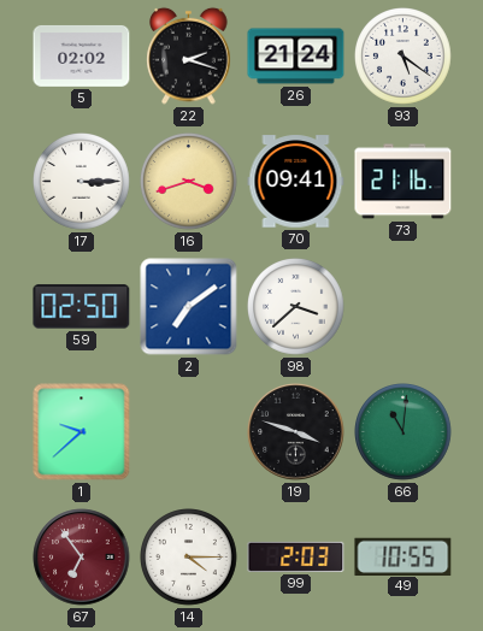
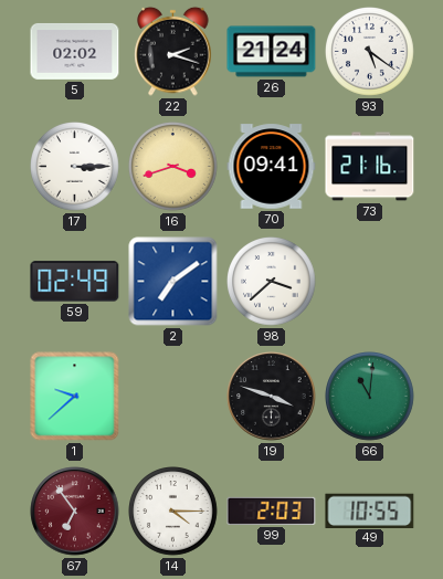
59: 02:50 -> 02:49
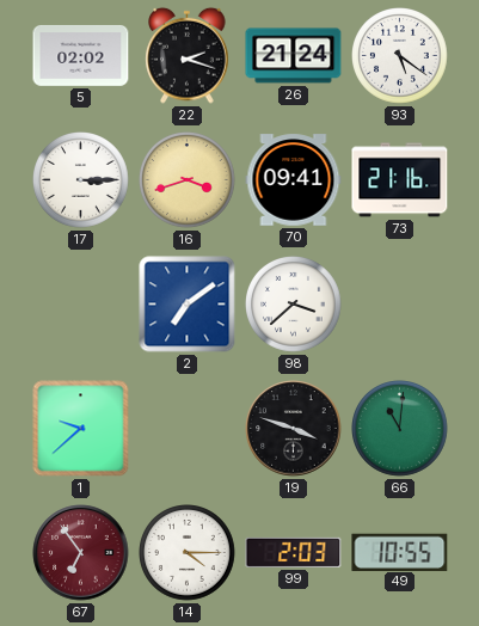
59: 02:49 -> none
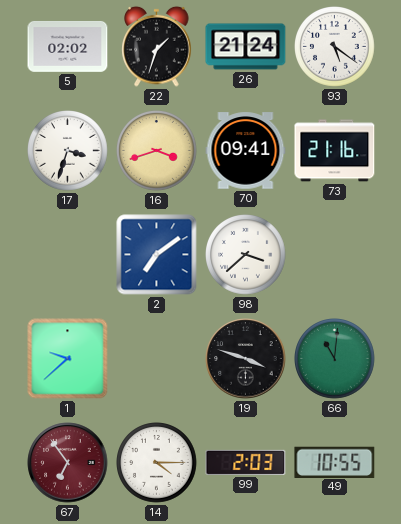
22: 2:18 -> 1:33
17: 3:15 -> 3:33
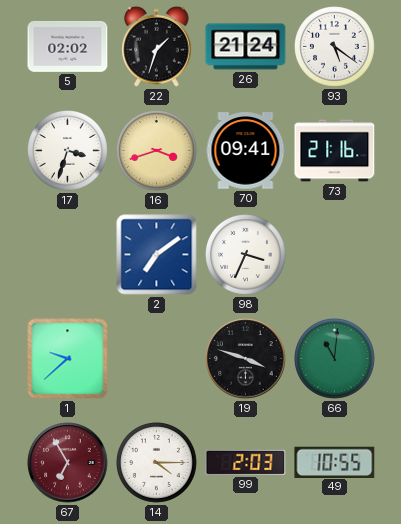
98: 3:38 -> 3:34
67: 6:54 -> 6:55
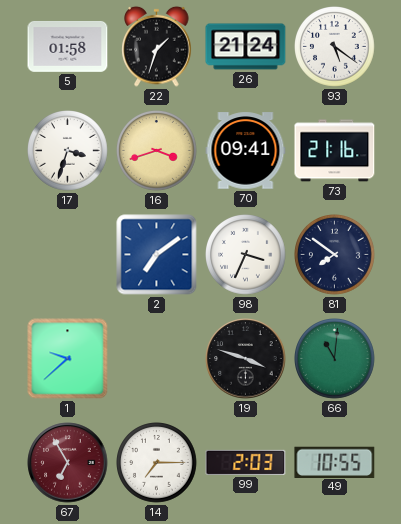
5: 02:02 -> 01:58
81: none -> 7:51
14: 4:15 -> 7:15
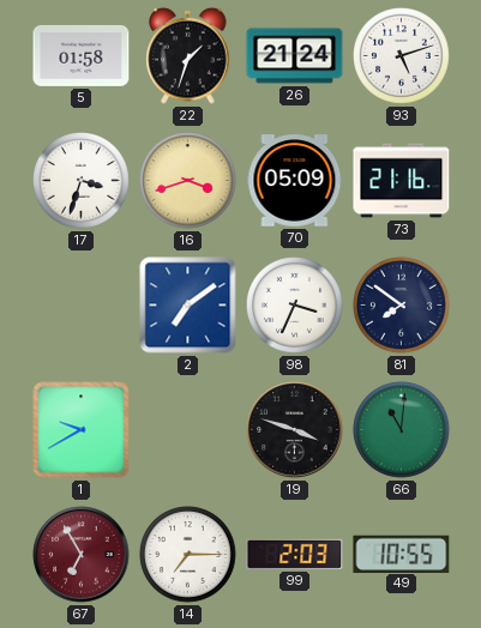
93: 5:21 -> 5:12
70: 09:41 -> 05:09
1: 9:38 -> 9:40
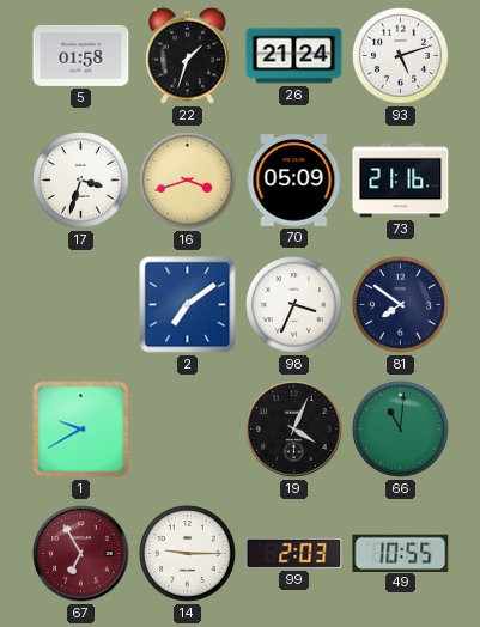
19: 3:48 -> 4:04
14: 7:15 -> 9:15
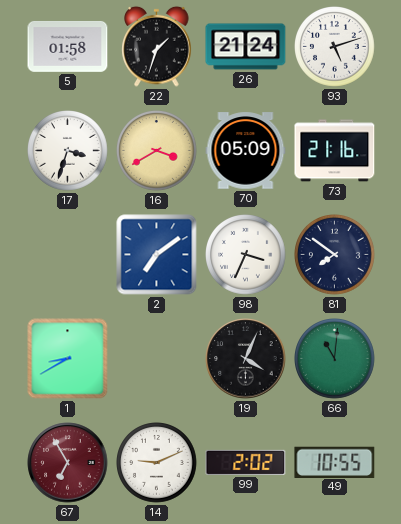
16: 3:42 -> 3:40
1: 9:40 -> 8:40
14: 9:15 -> 9:11
99: 2:03 -> 2:02
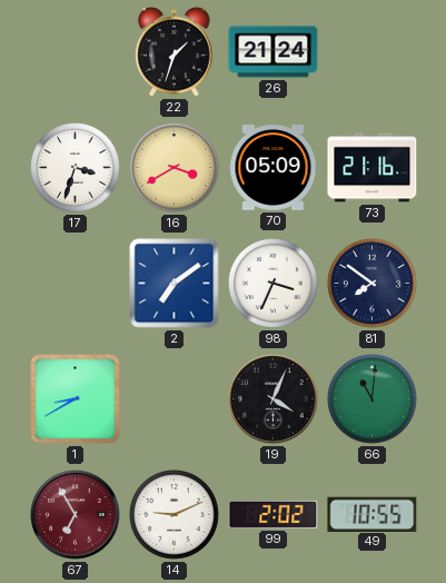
5: 01:58 -> none
93: 5:12 -> none
